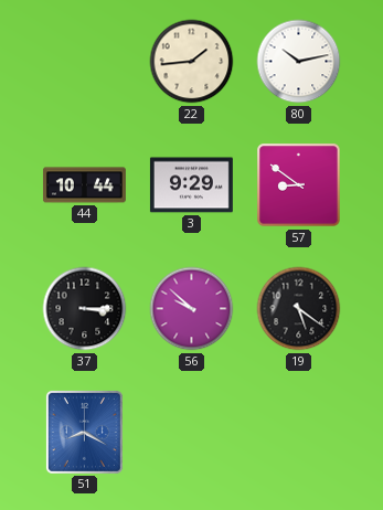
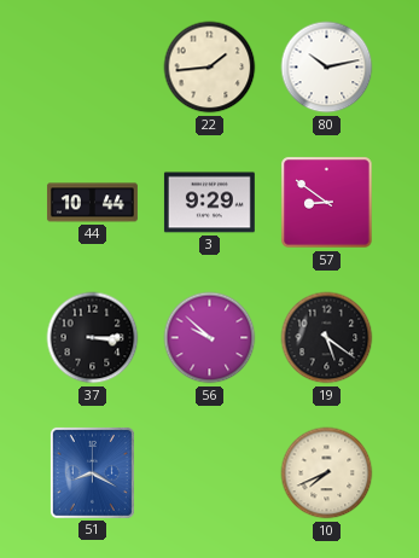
10: none -> 7:41
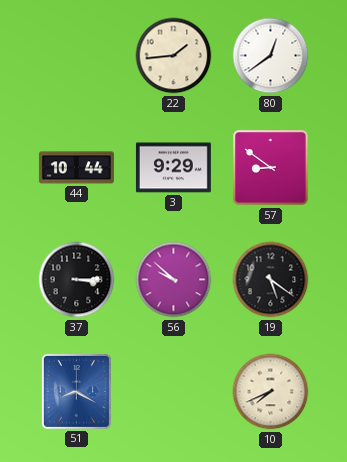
80: 10:13 -> 12:39
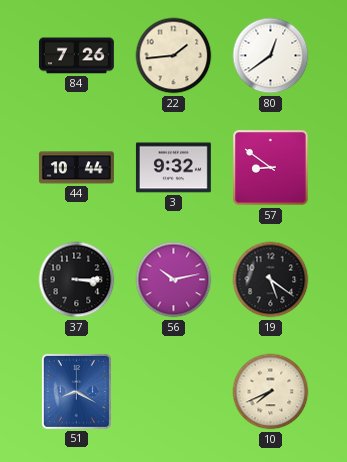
84: none -> 7:26
3: 9:29 -> 9:32
56: 9:52 -> 10:13
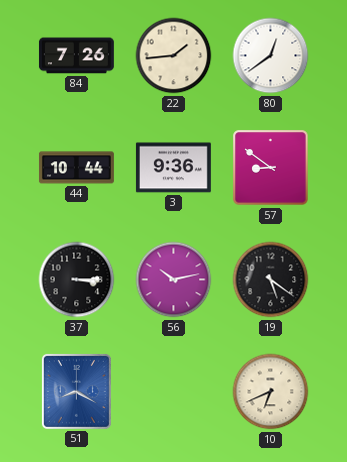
3: 9:32 -> 9:36
10: 7:41 -> 6:41
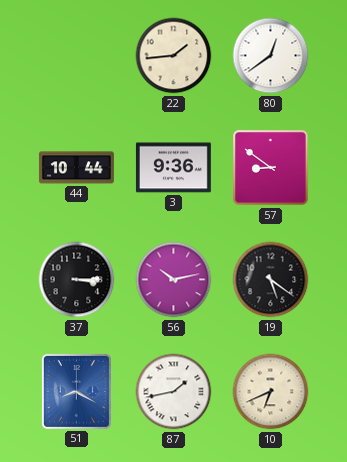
84: 7:26 -> none
87: none -> 1:43
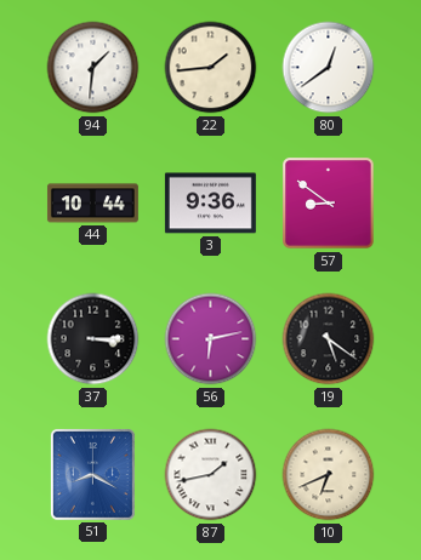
94: none -> 1:31
56: 10:13 -> 6:13
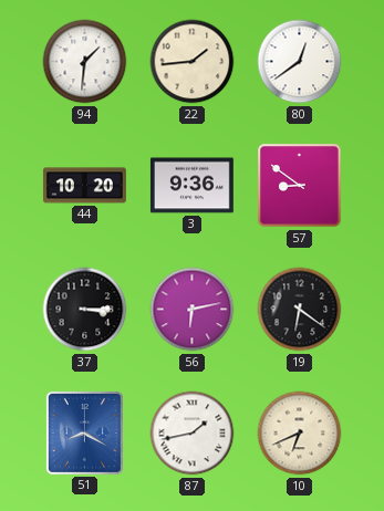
44: 10:44 -> 10:20
19: 5:21 -> 6:21
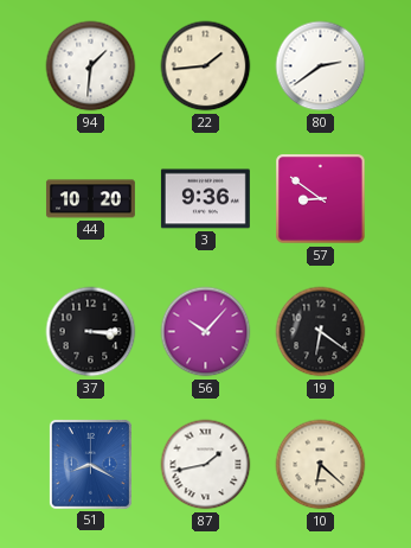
80: 12:39 -> 2:39
56: 6:13 -> 10:07
10: 6:41 -> 6:22
